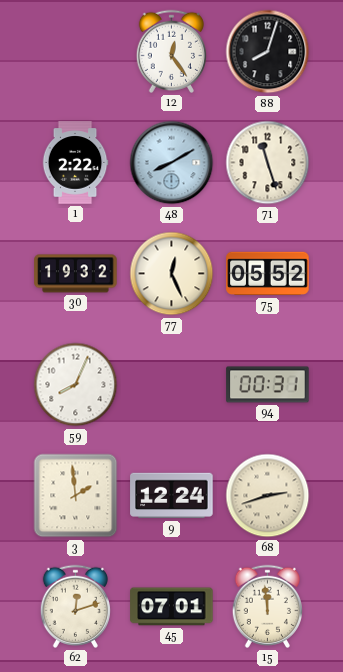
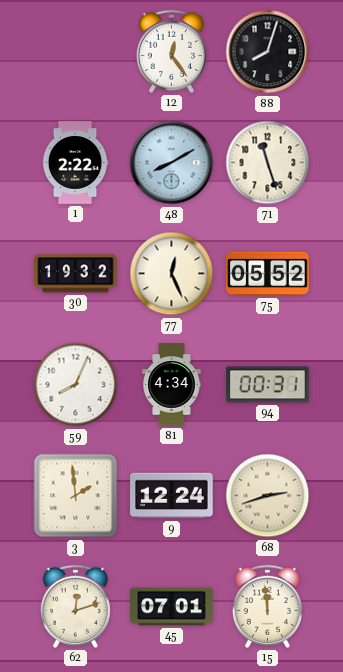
81: none -> 4:34
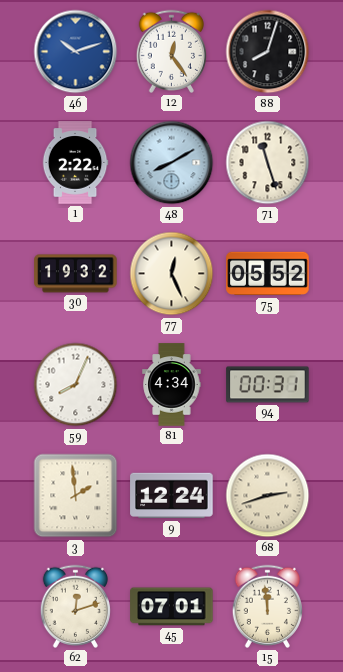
46: none -> 10:12
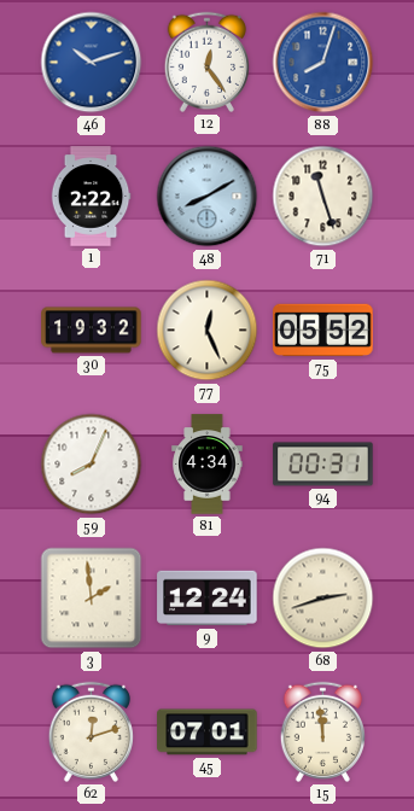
88 dial: black -> blue
